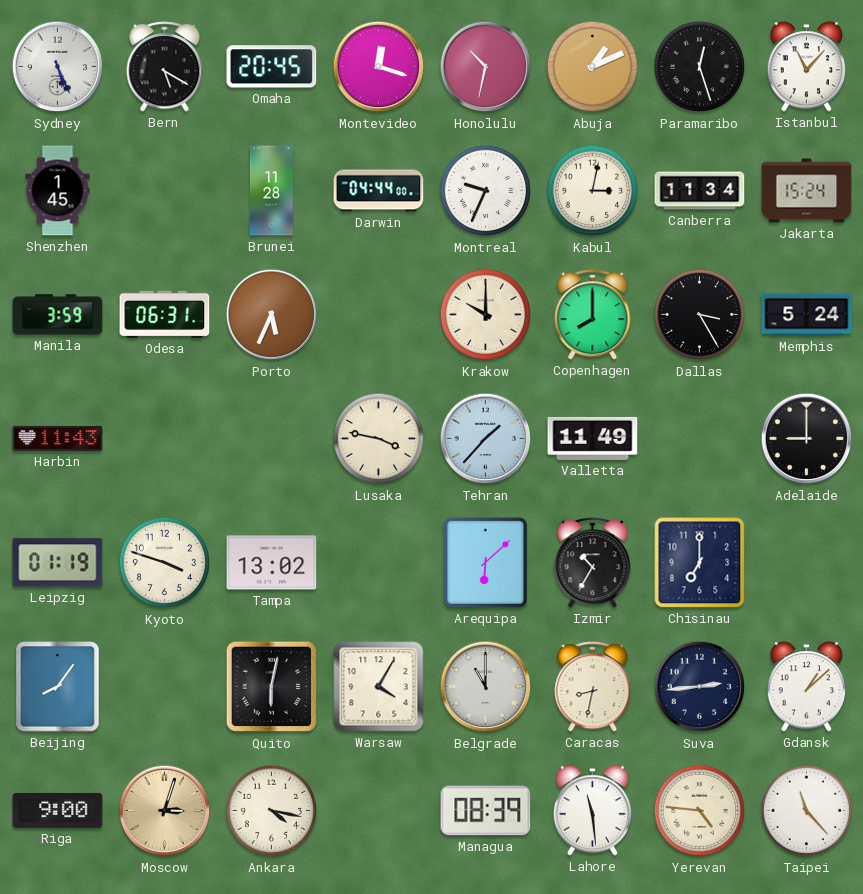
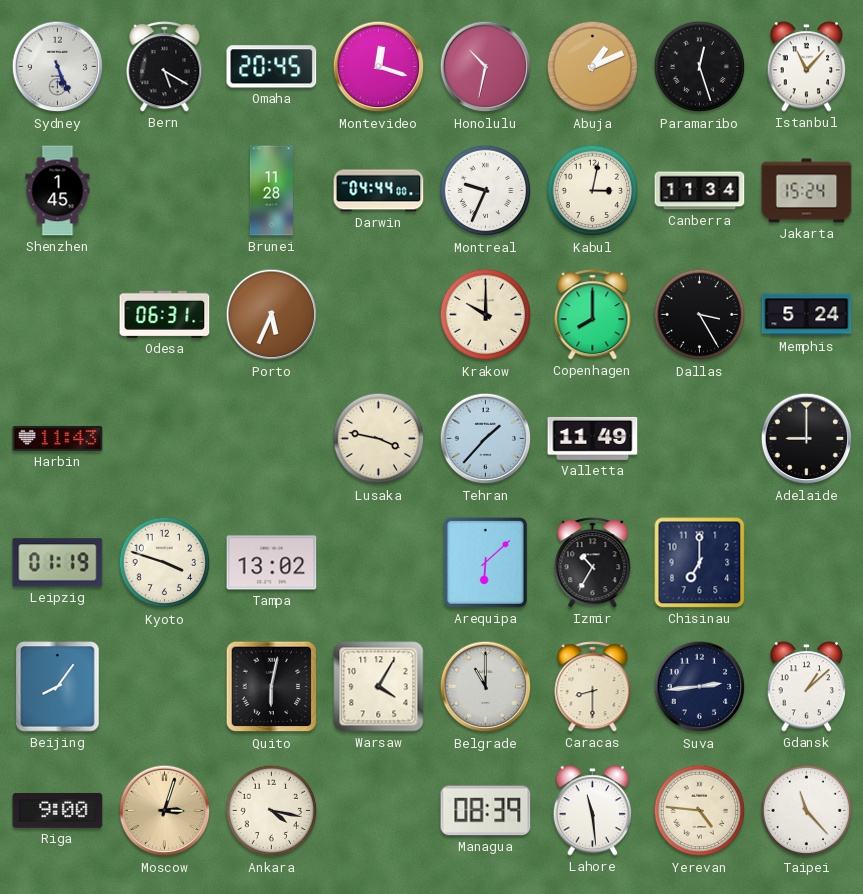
Manila: 3:59 -> none
Caracas: 8:32 -> 8:30
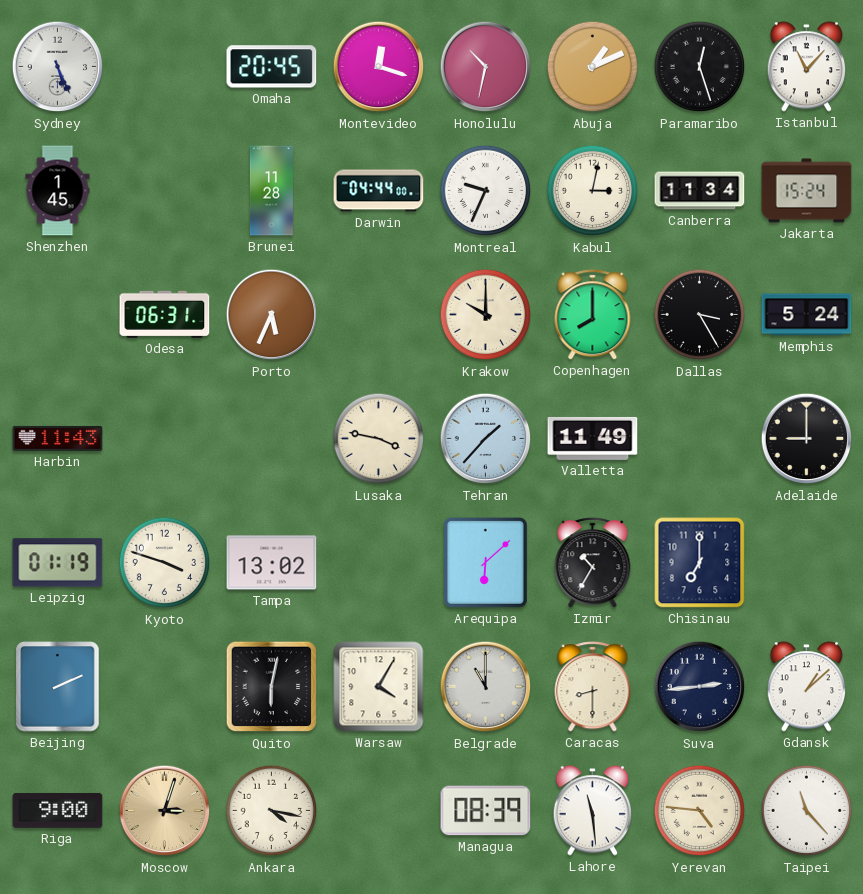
Bern: 5:20 -> none
Beijing: 8:06 -> 2:11
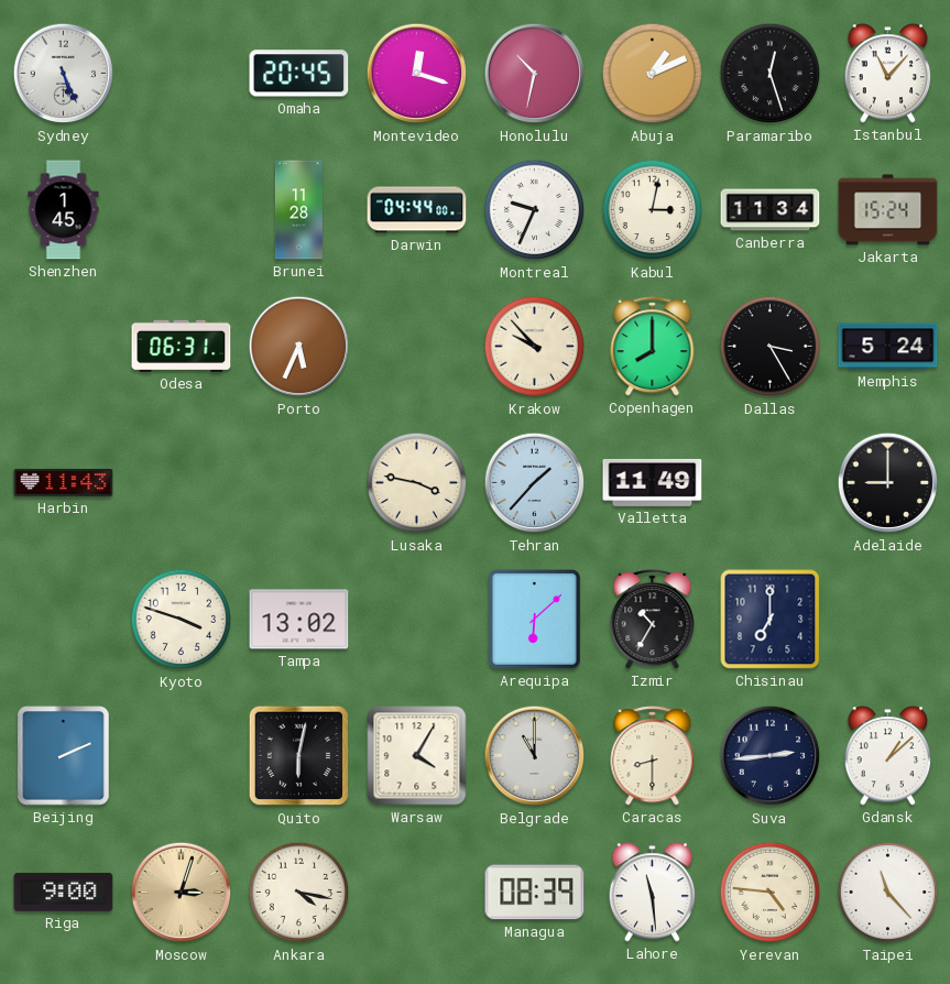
Krakow: 10:00 -> 9:53
Leipzig: 01:19 -> none
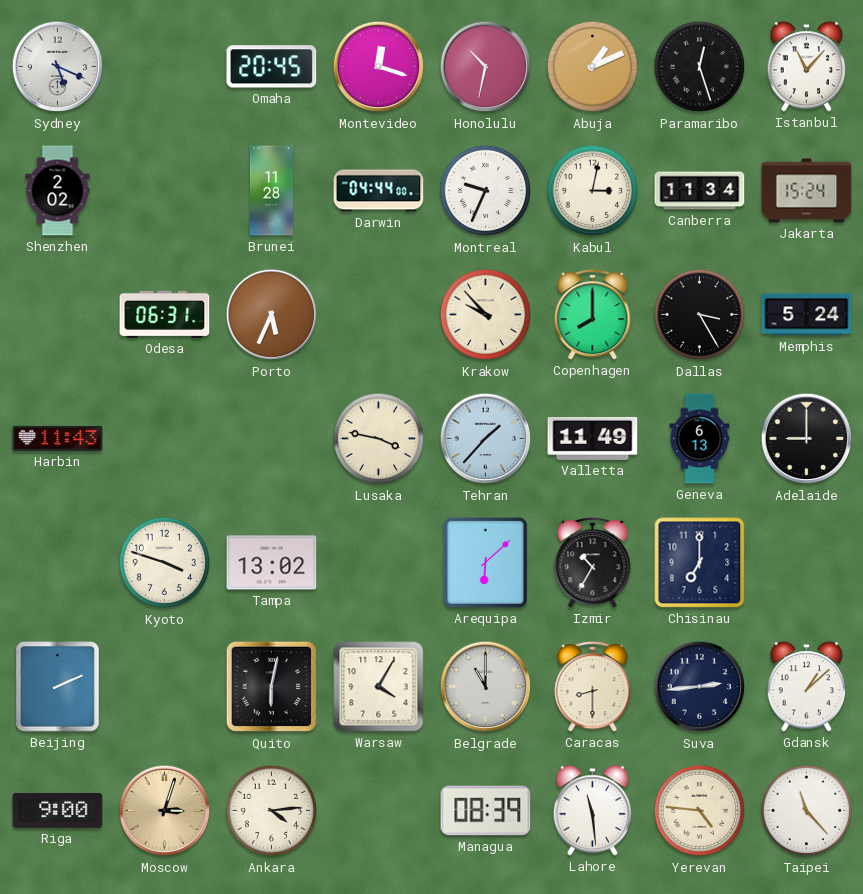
Sydney: 5:26 -> 5:19
Shenzhen: 1:45 -> 2:02
Geneva: none -> 6:13
Ankara: 4:17 -> 4:14
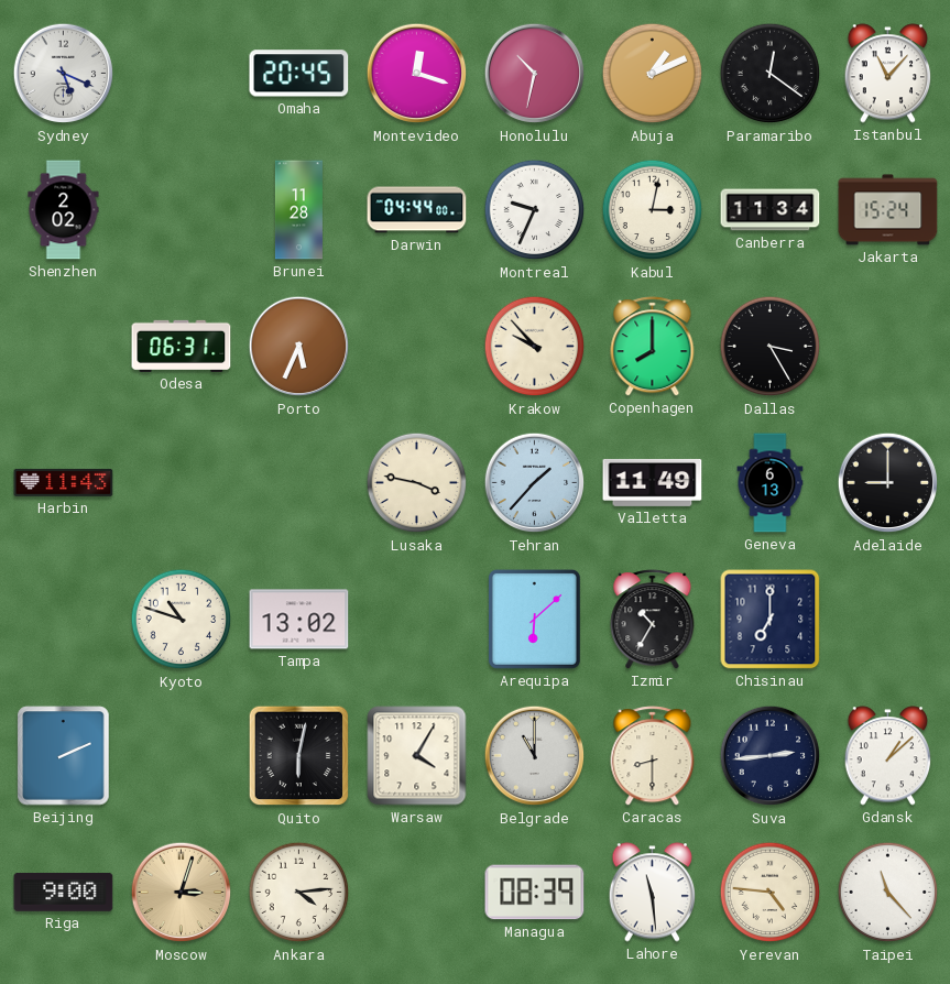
Paramaribo: 12:27 -> 12:21
Memphis: 5:24 -> none
Kyoto: 3:48 -> 10:48
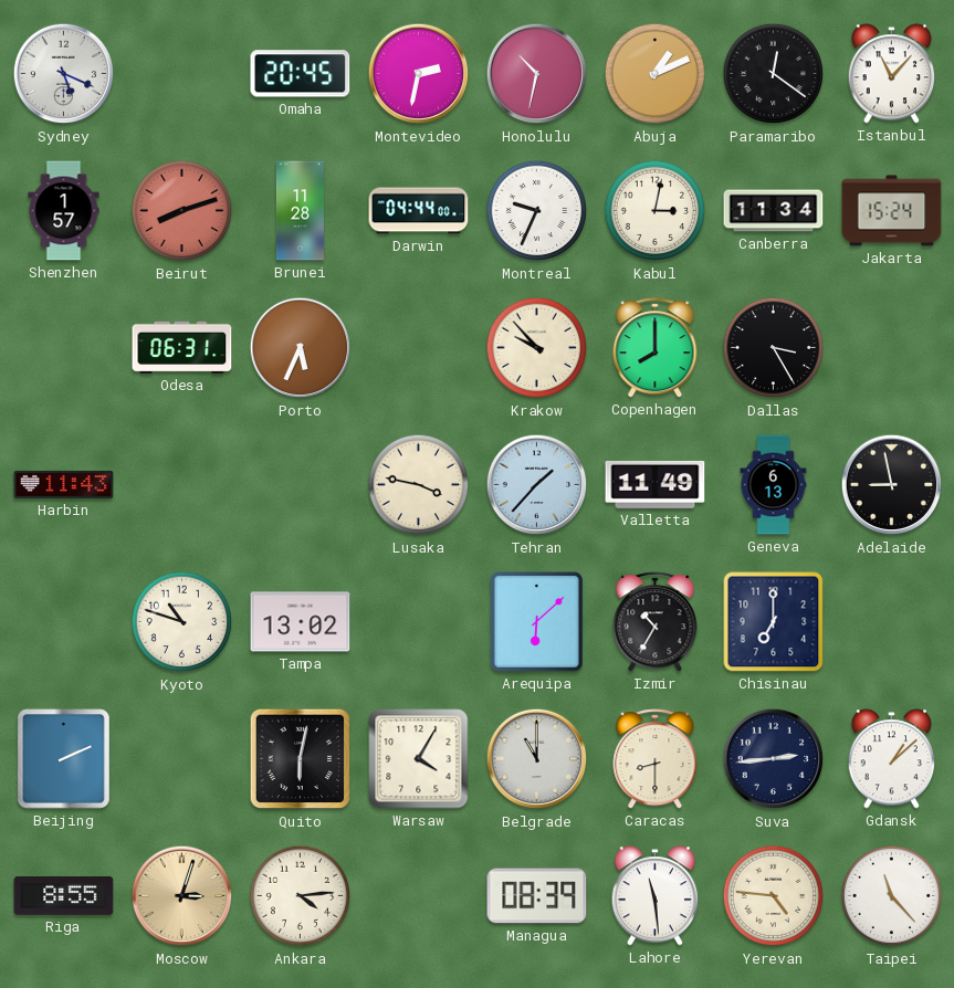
Montevideo: 12:18 -> 2:32
Shenzhen: 2:02 -> 1:57
Beirut: none -> 8:12
Adelaide: 9:00 -> 8:58
Riga: 9:00 -> 8:55
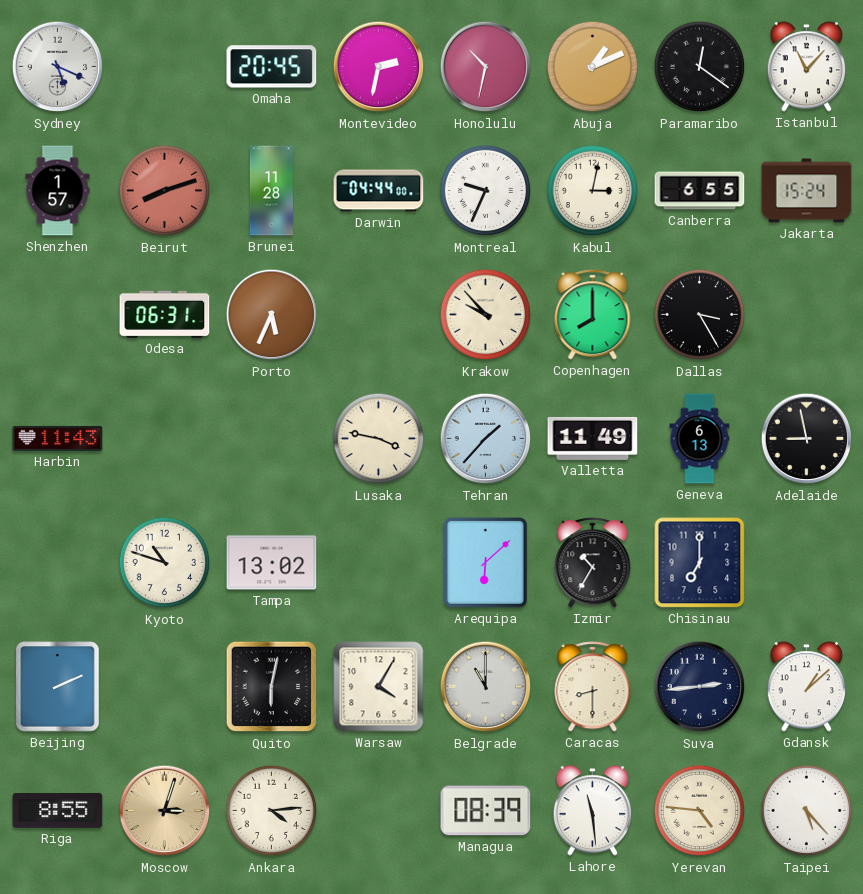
Canberra: 11:34 -> 6:55
Taipei: 11:23 -> 5:23
